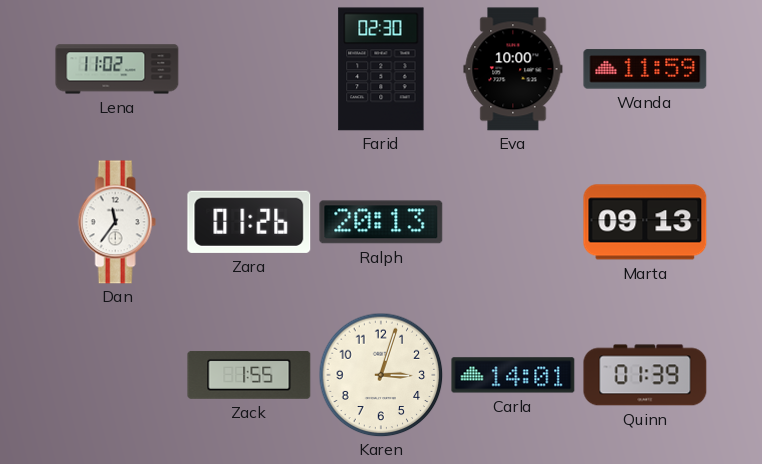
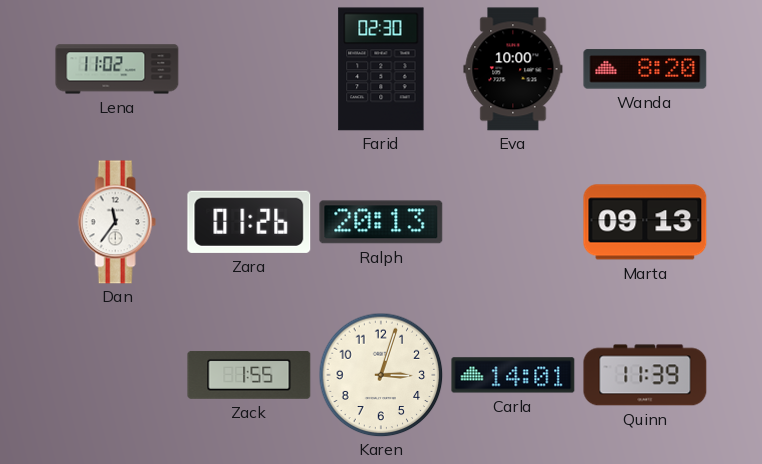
Wanda: 11:59 -> 8:20
Quinn: 01:39 -> 11:39
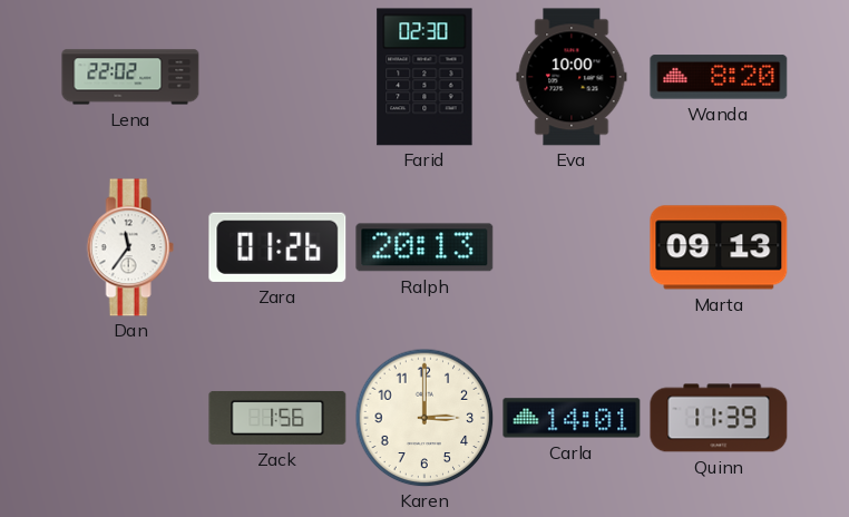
Lena: 11:02 -> 22:02
Zack: 1:55 -> 1:56
Karen: 3:03 -> 3:00
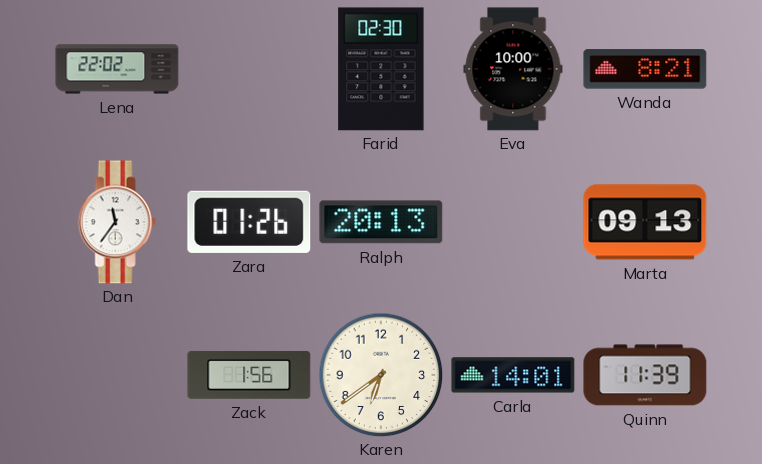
Wanda: 8:20 -> 8:21
Karen: 3:00 -> 6:39
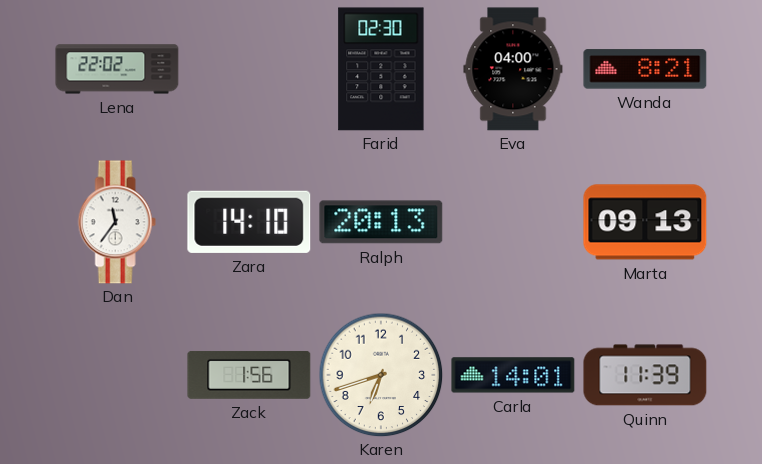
Eva: 10:00 -> 04:00
Zara: 01:26 -> 14:10
Karen: 6:39 -> 6:42
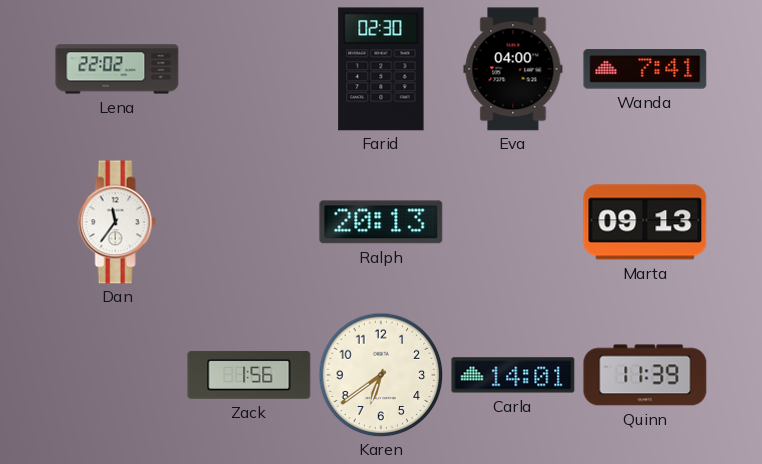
Wanda: 8:21 -> 7:41
Zara: 14:10 -> none
Karen: 6:42 -> 6:39
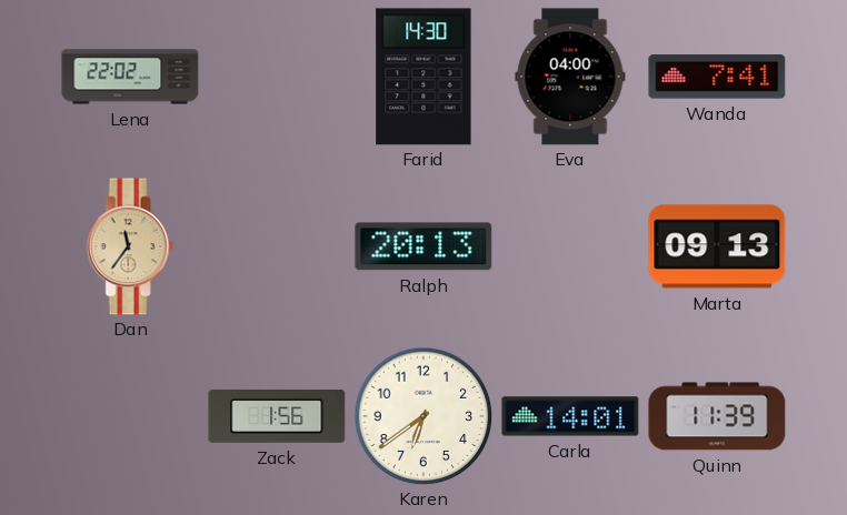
Farid: 02:30 -> 14:30
Dan dial: white -> champagne
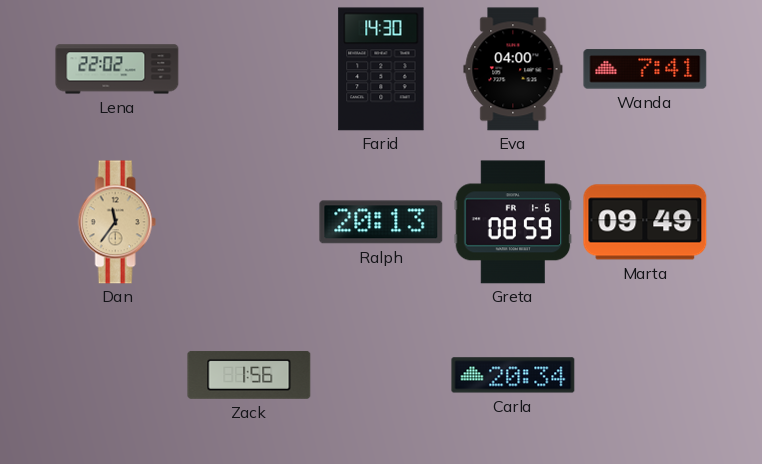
Greta: none -> 08:59
Marta: 09:13 -> 09:49
Karen: 6:39 -> none
Carla: 14:01 -> 20:34
Quinn: 11:39 -> none
